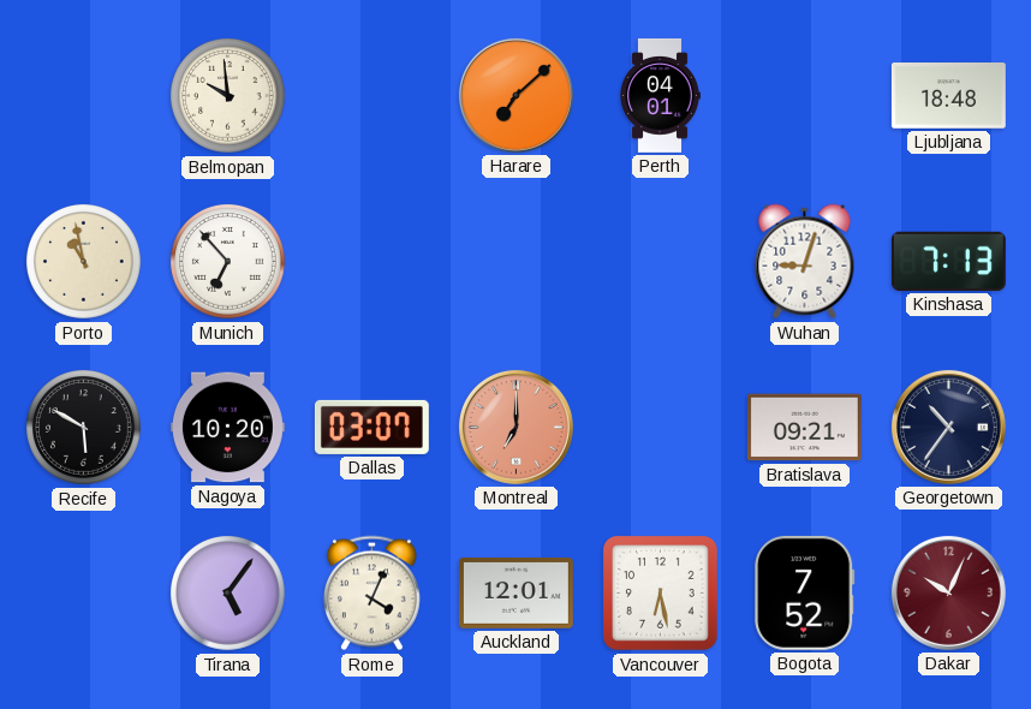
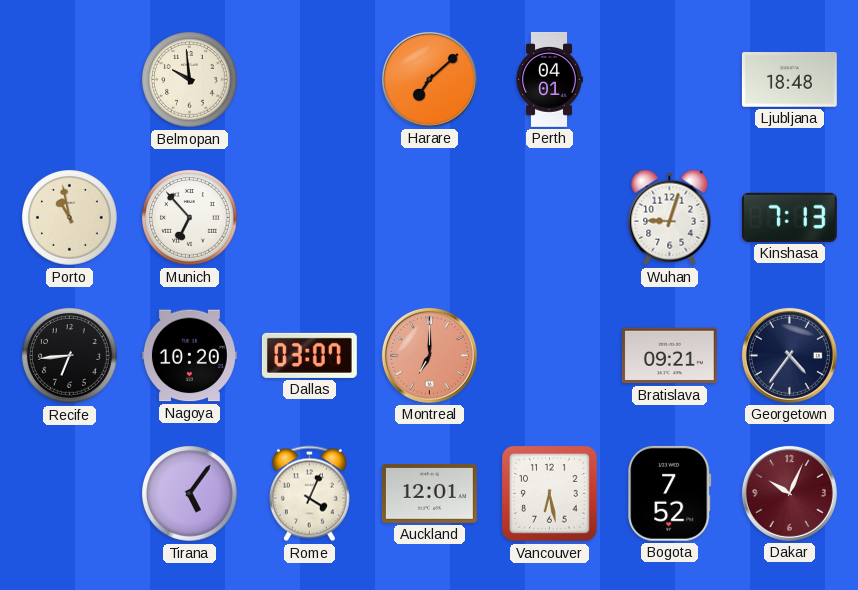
Recife: 5:50 -> 6:44
Georgetown: 10:36 -> 4:36
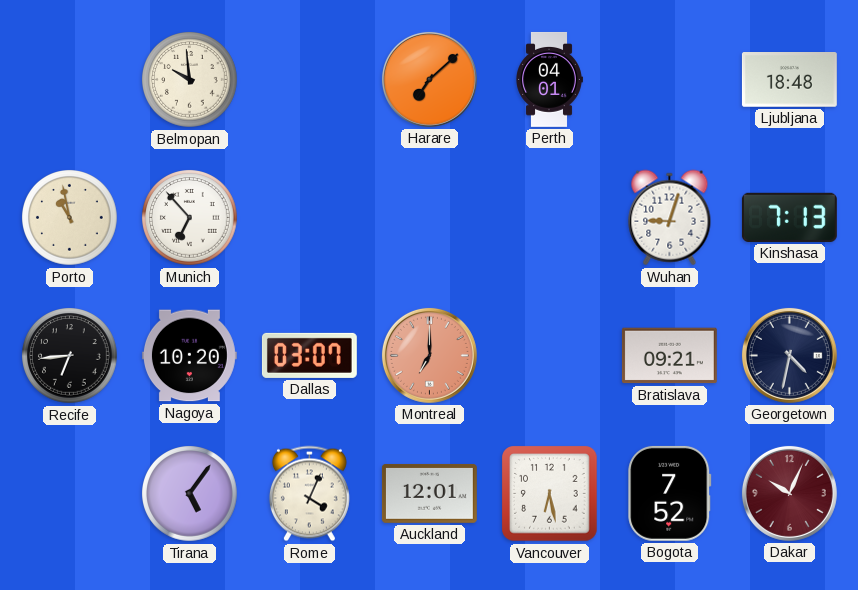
Georgetown: 4:36 -> 4:32
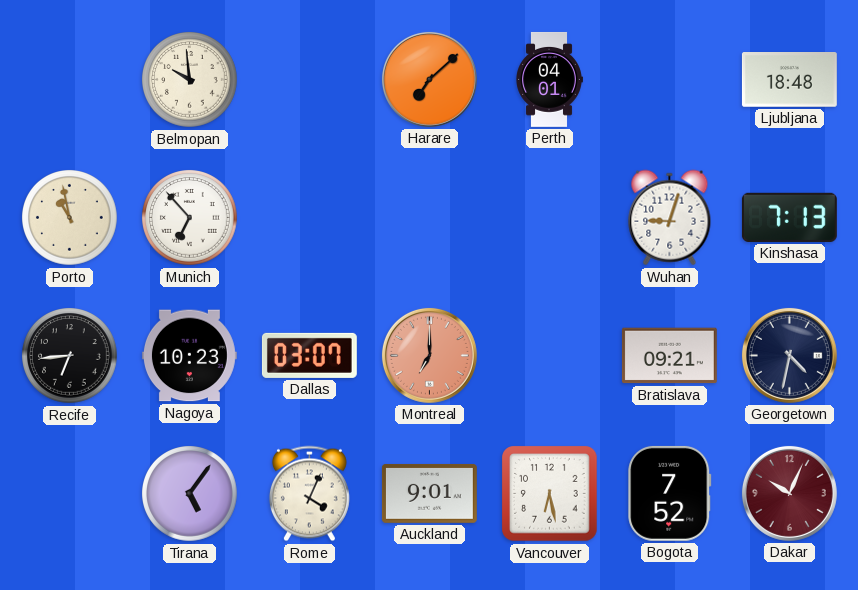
Nagoya: 10:20 -> 10:23
Auckland: 12:01 -> 9:01
